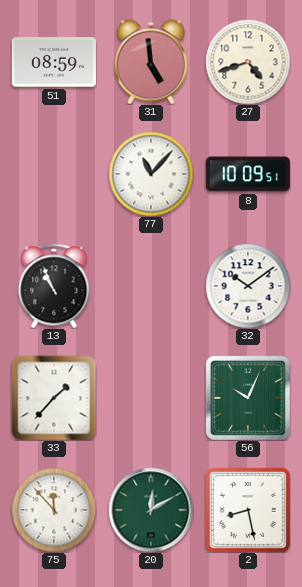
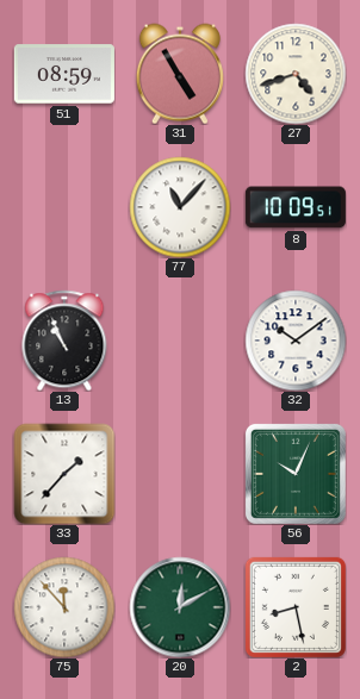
31: 4:59 -> 4:55
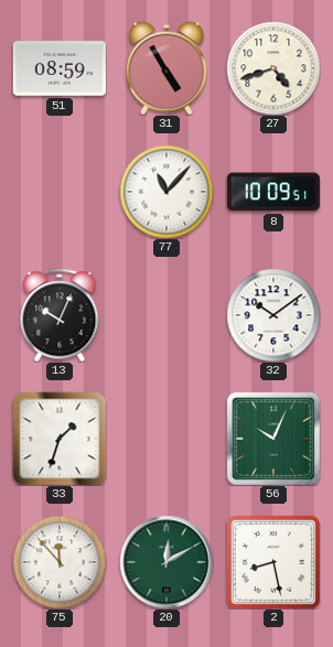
13: 10:56 -> 10:04
33: 1:37 -> 1:33
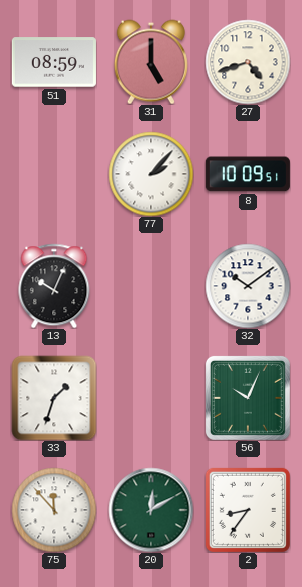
31: 4:55 -> 5:00
77: 11:07 -> 2:07
2: 8:28 -> 8:36
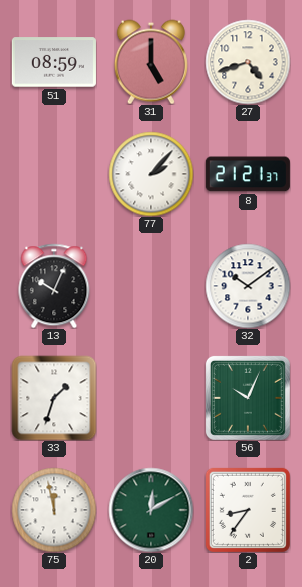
8: 10:09 -> 21:21
75: 11:53 -> 11:58
